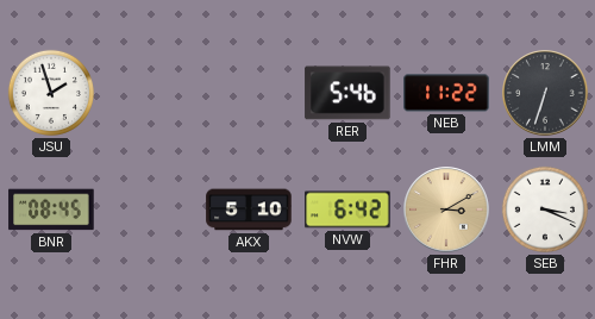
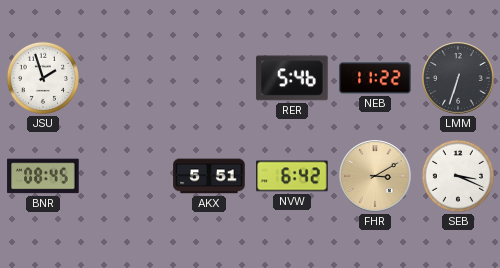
AKX: 5:10 -> 5:51
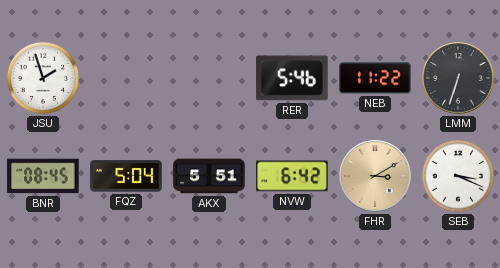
FQZ: none -> 5:04
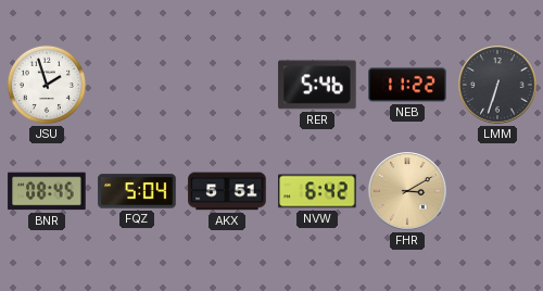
SEB: 3:19 -> none
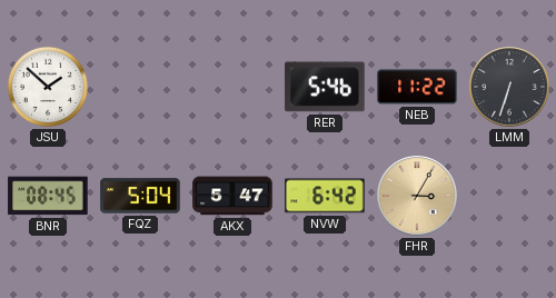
JSU: 1:57 -> 1:52
AKX: 5:51 -> 5:47
FHR: 3:10 -> 3:05
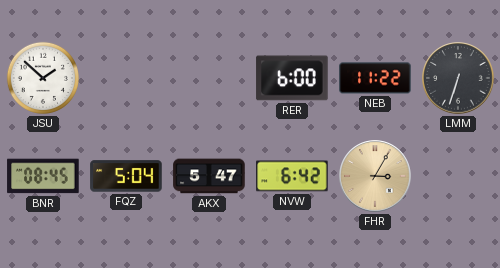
RER: 5:46 -> 6:00
